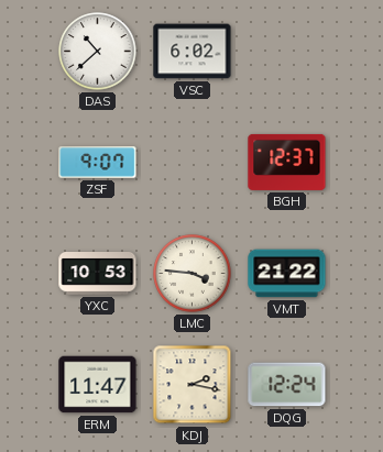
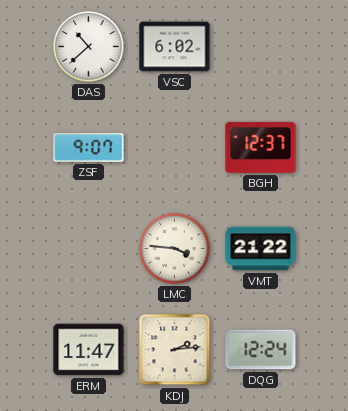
YXC: 10:53 -> none
KDJ: 2:17 -> 2:14
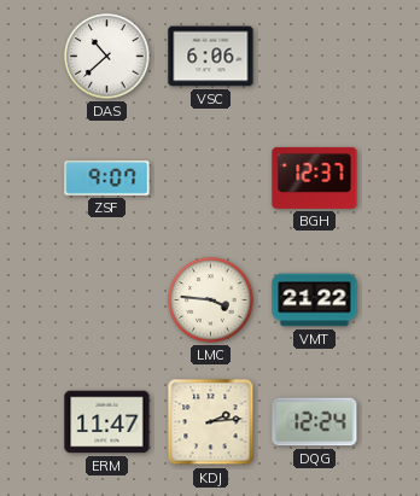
VSC: 6:02 -> 6:06
